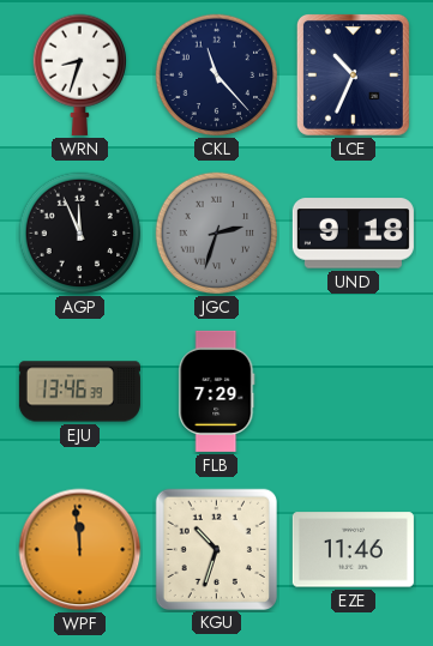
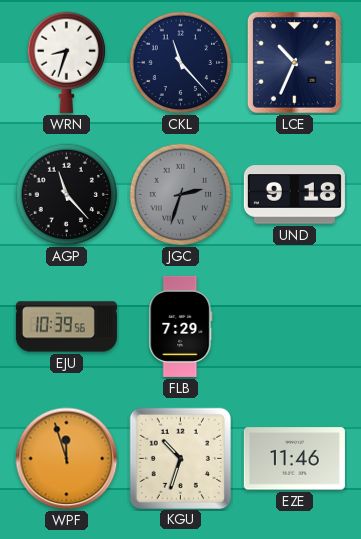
AGP: 11:56 -> 11:23
EJU: 13:46 -> 10:39
WPF: 11:59 -> 11:57
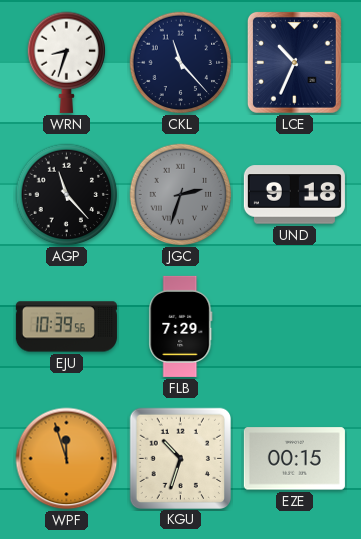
EZE: 11:46 -> 00:15
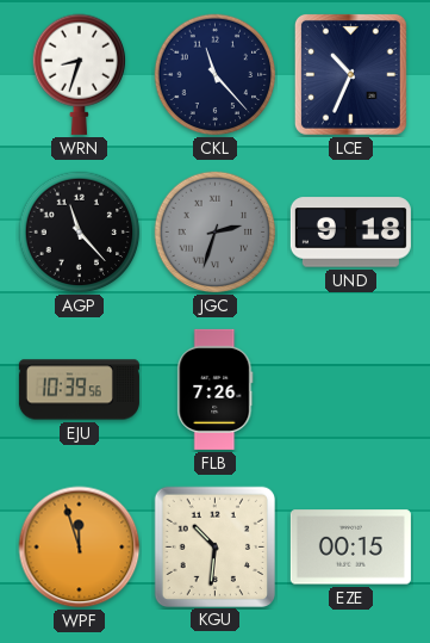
FLB: 7:29 -> 7:26
KGU: 10:33 -> 10:31
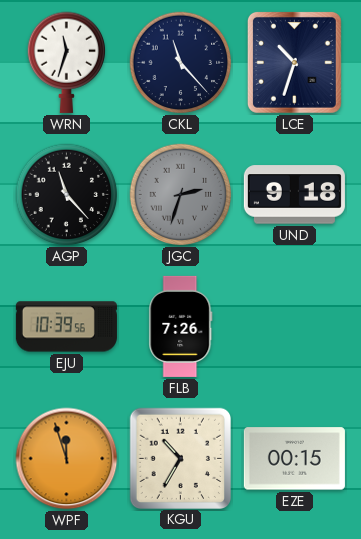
WRN: 8:33 -> 11:33
LCE: 10:34 -> 10:33
KGU: 10:31 -> 10:35
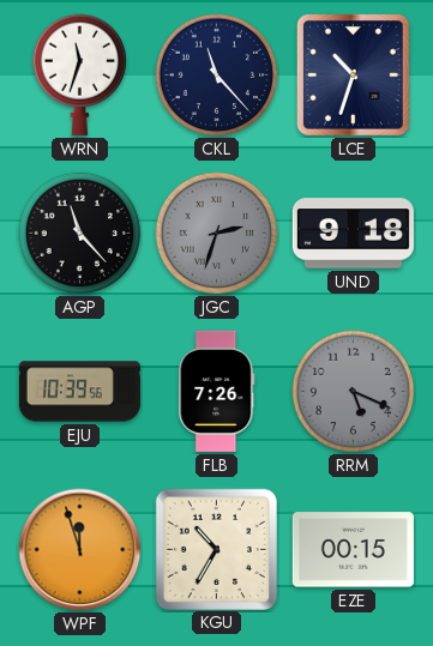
RRM: none -> 5:19
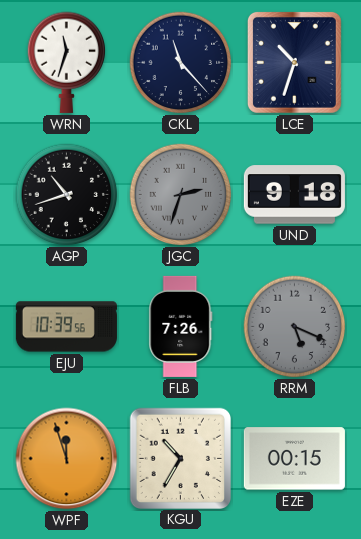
AGP: 11:23 -> 10:42
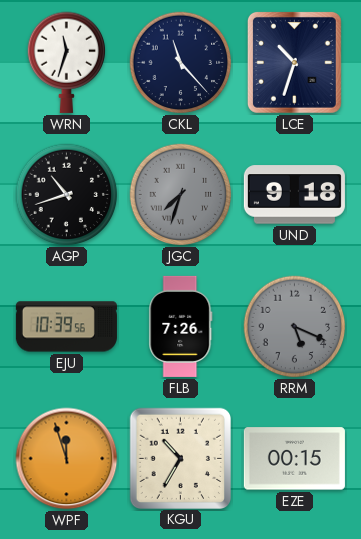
JGC: 2:33 -> 7:33
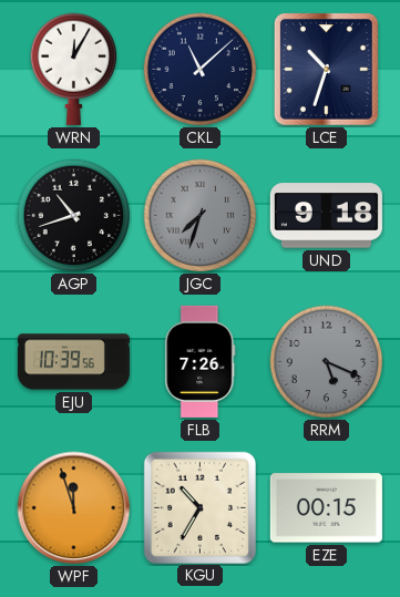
WRN: 11:33 -> 12:05
CKL: 11:23 -> 11:08
